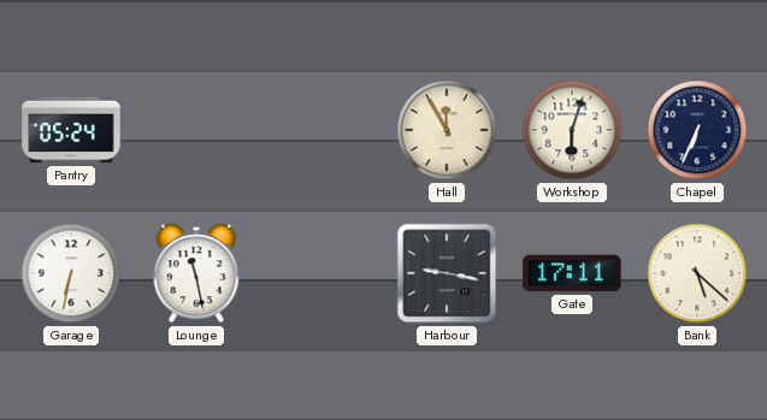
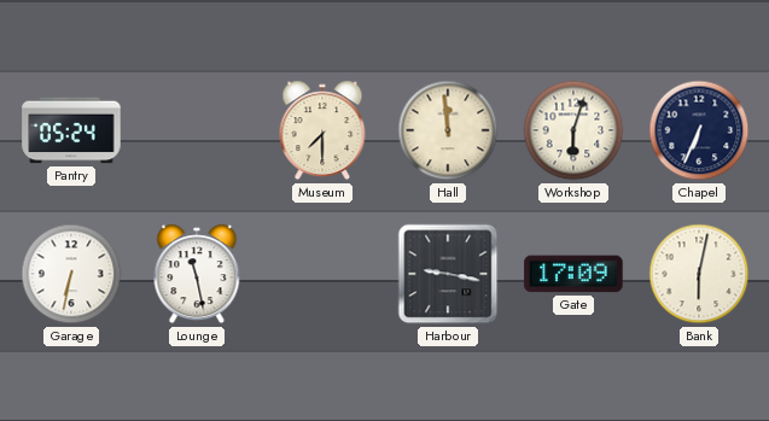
Museum: none -> 7:30
Hall: 11:55 -> 11:59
Gate: 17:11 -> 17:09
Bank: 5:22 -> 6:02
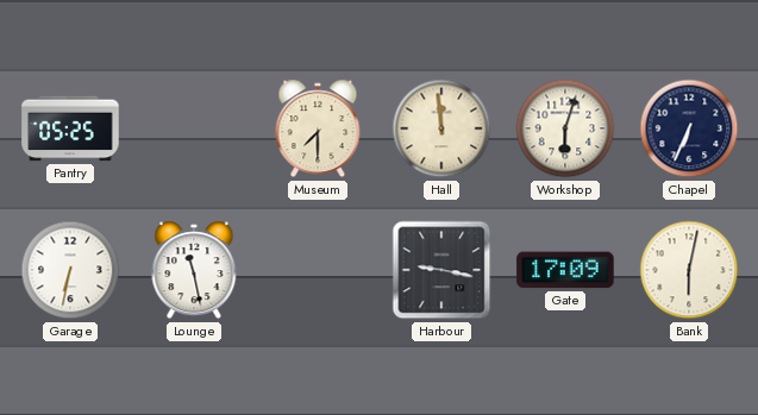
Pantry: 05:24 -> 05:25
